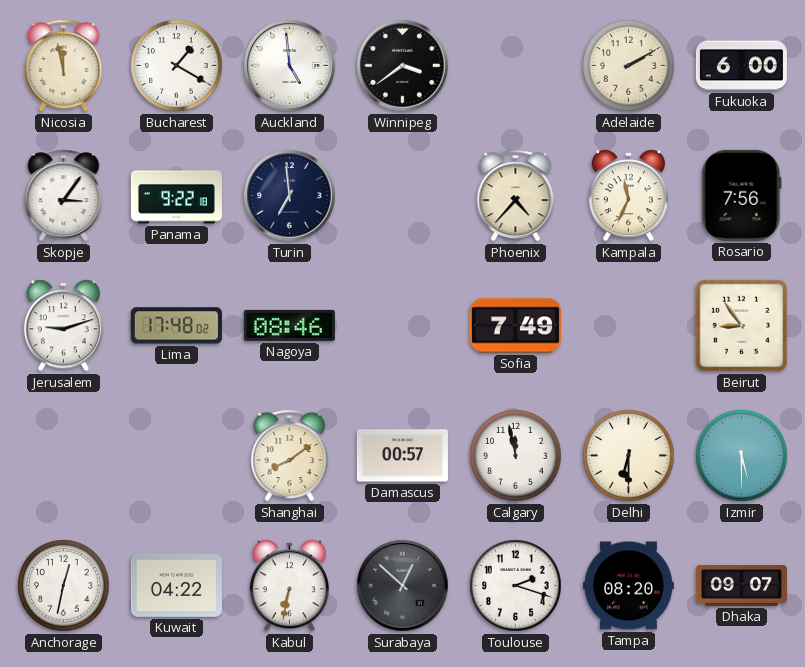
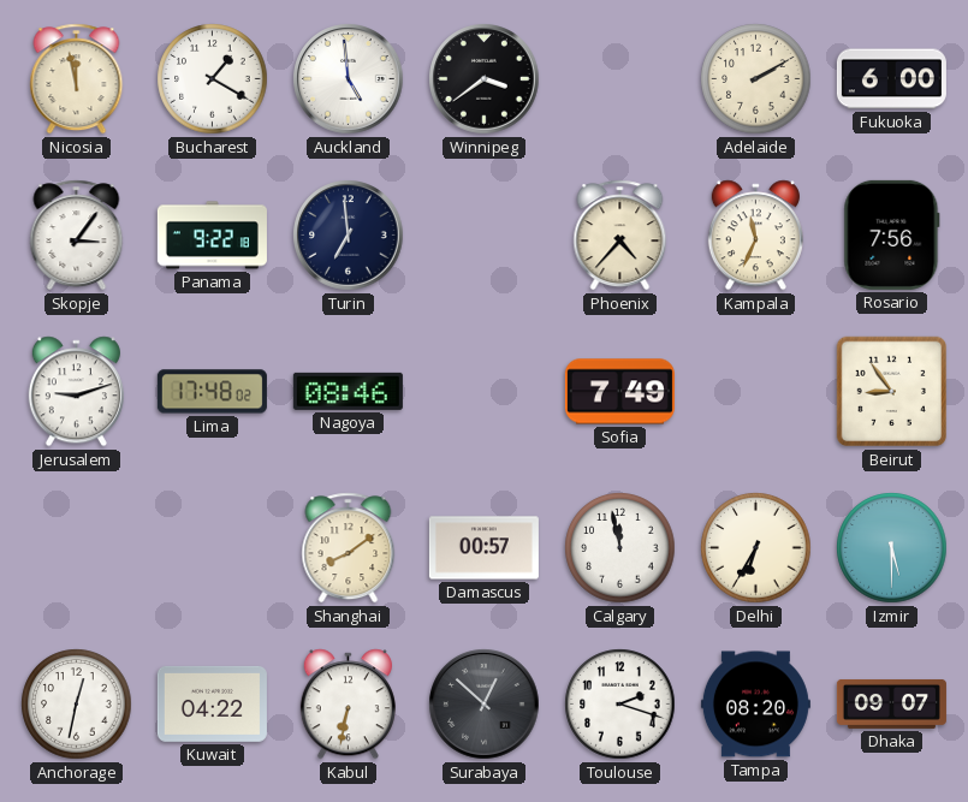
Delhi: 6:30 -> 6:35
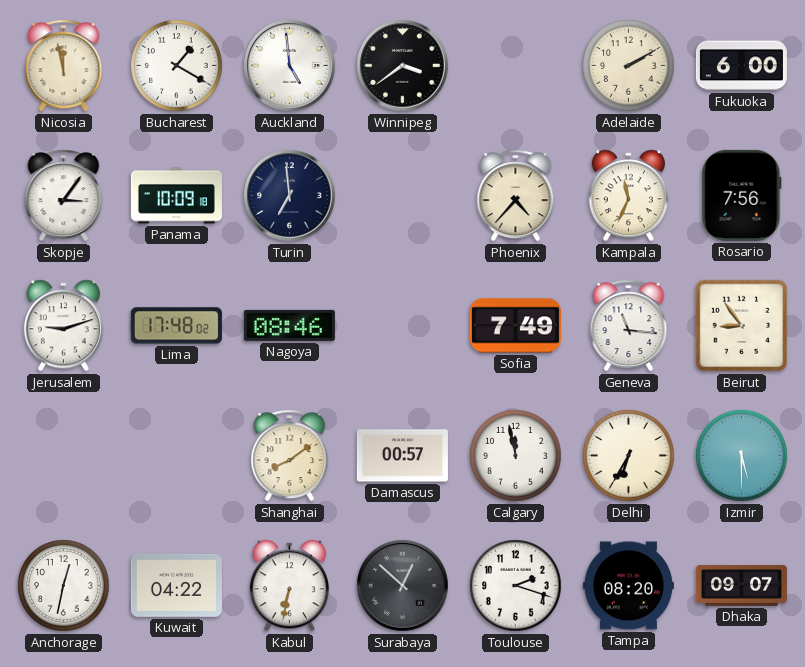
Panama: 9:22 -> 10:09
Geneva: none -> 11:16
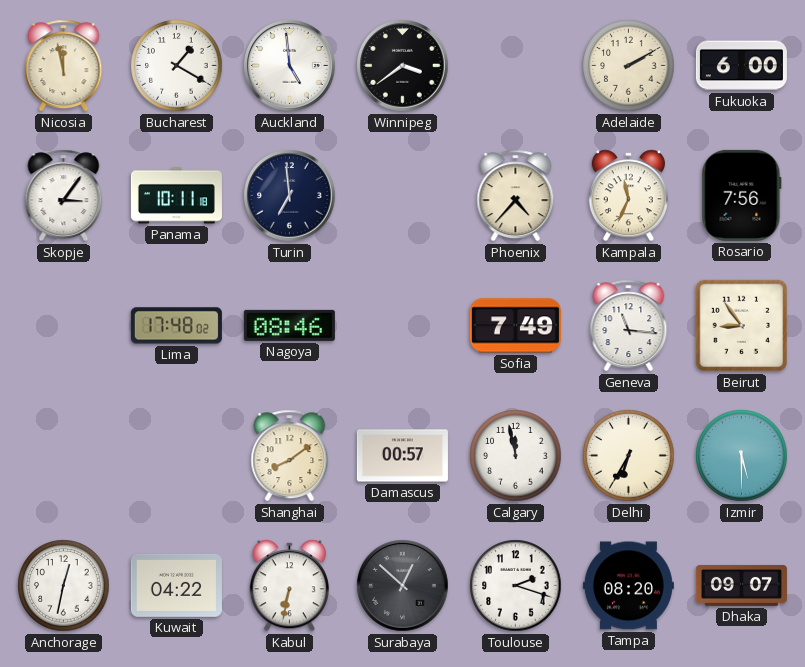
Panama: 10:09 -> 10:11
Jerusalem: 9:12 -> none
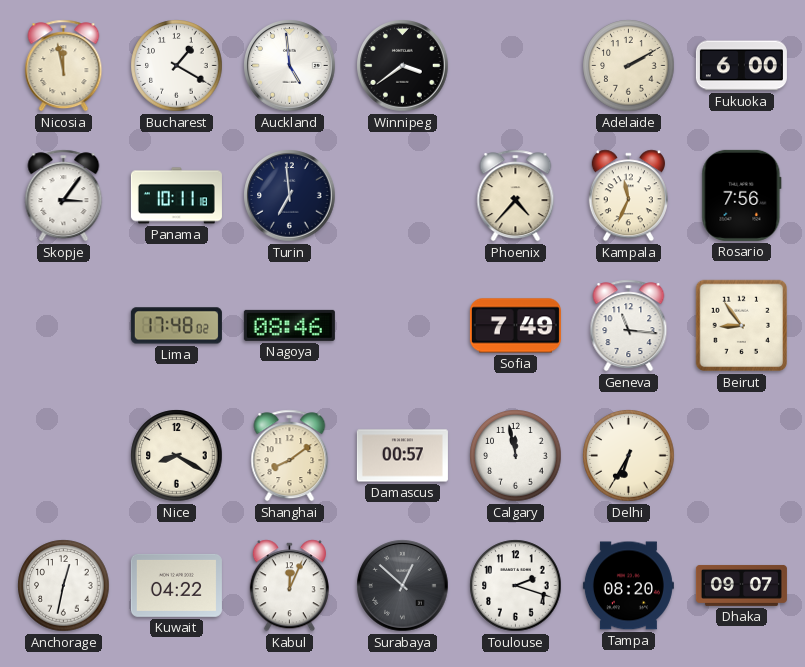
Nice: none -> 8:20
Izmir: 5:30 -> none
Kabul: 6:32 -> 12:04
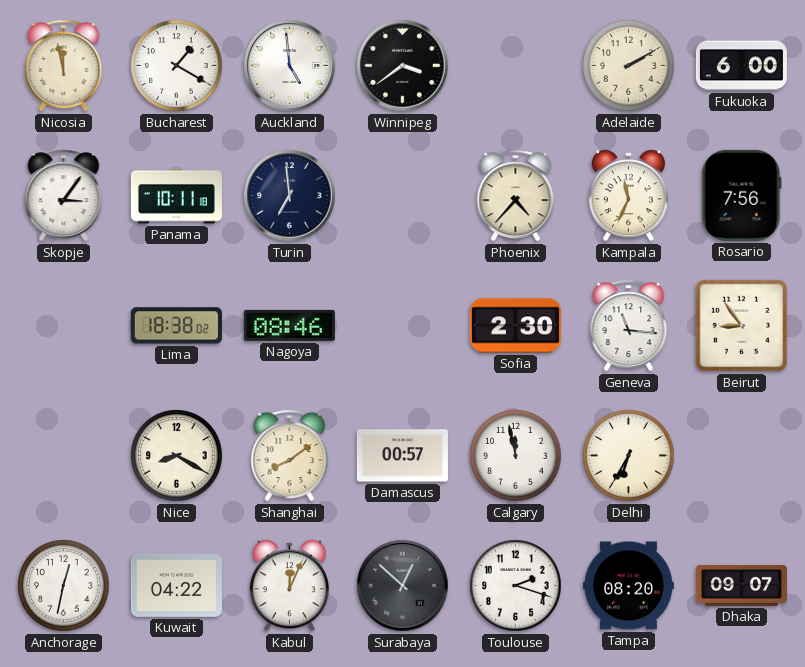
Lima: 17:48 -> 18:38
Sofia: 7:49 -> 2:30
